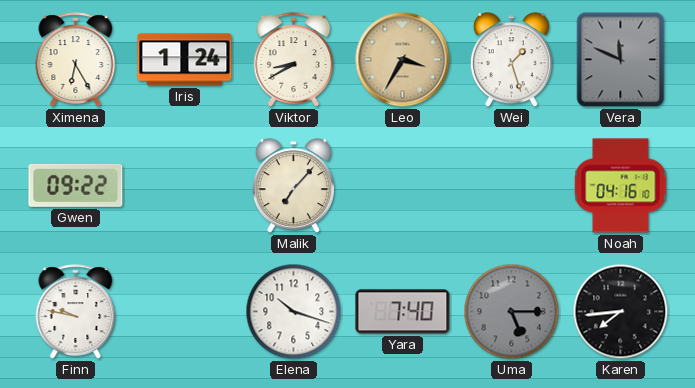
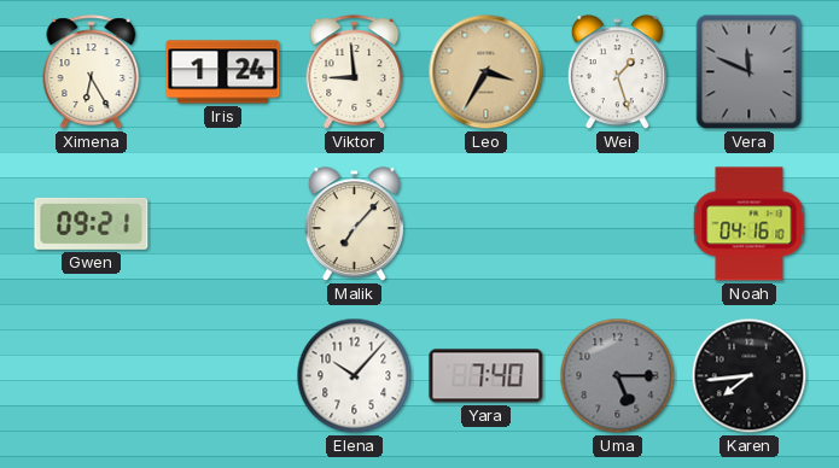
Viktor: 8:40 -> 8:59
Gwen: 09:22 -> 09:21
Finn: 9:47 -> none
Elena: 10:18 -> 10:07
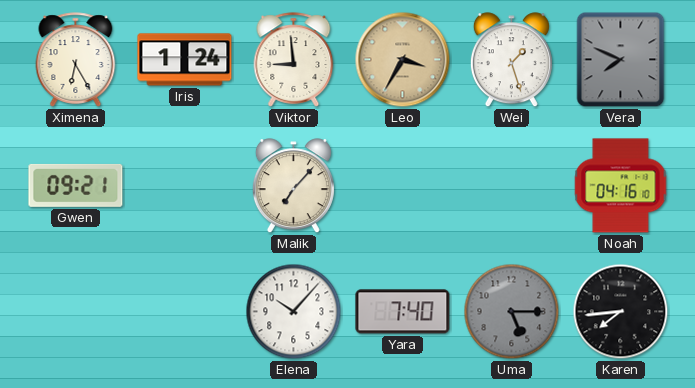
Vera: 11:49 -> 7:49
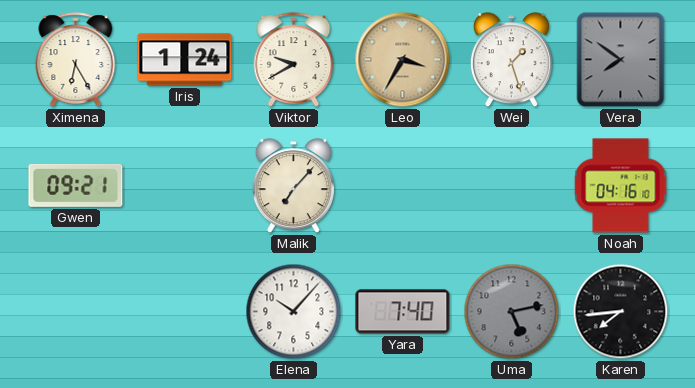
Viktor: 8:59 -> 9:40
Vera: 7:49 -> 7:51
Uma: 5:15 -> 5:13
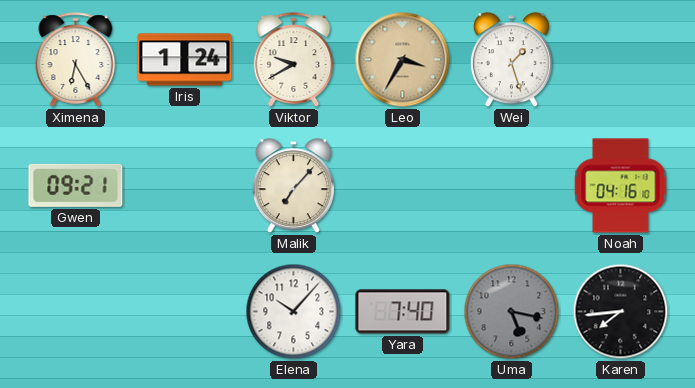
Vera: 7:51 -> none
Uma: 5:13 -> 5:17
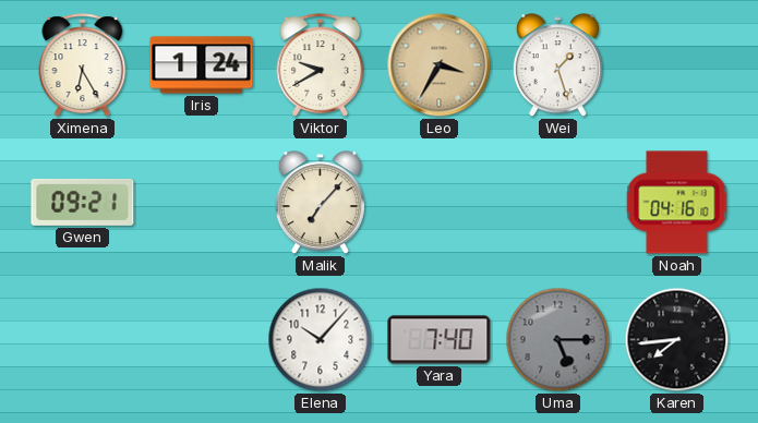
Uma: 5:17 -> 5:15
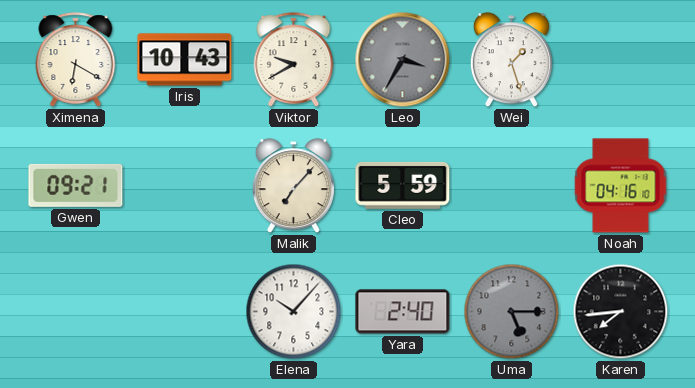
Ximena: 6:25 -> 6:20
Iris: 1:24 -> 10:43
Leo dial: champagne -> grey
Cleo: none -> 5:59
Yara: 7:40 -> 2:40
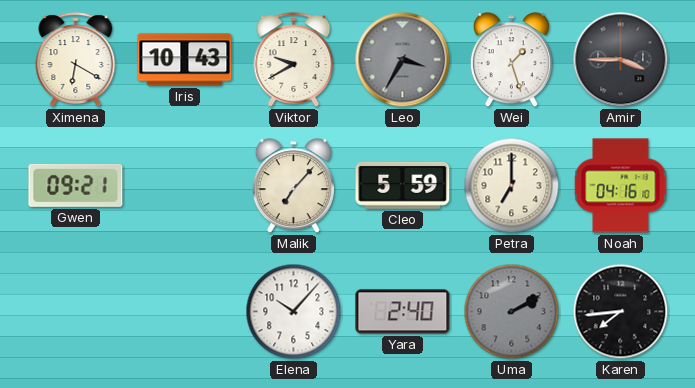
Amir: none -> 3:45
Petra: none -> 7:00
Uma: 5:15 -> 2:10
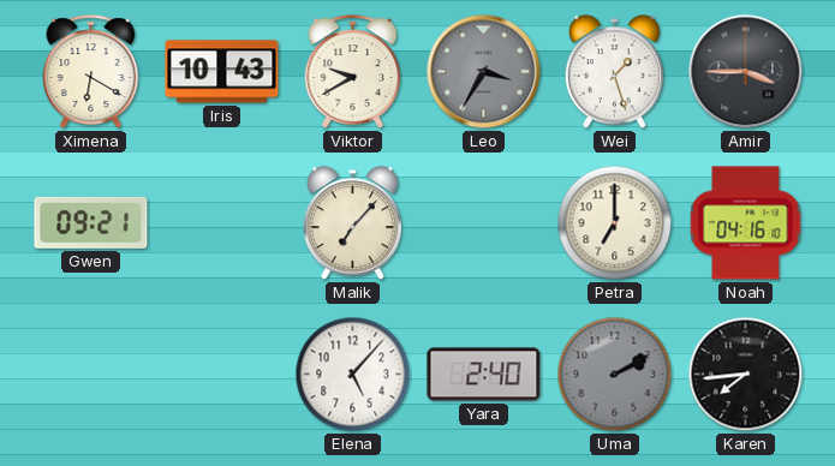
Cleo: 5:59 -> none
Elena: 10:07 -> 5:07
